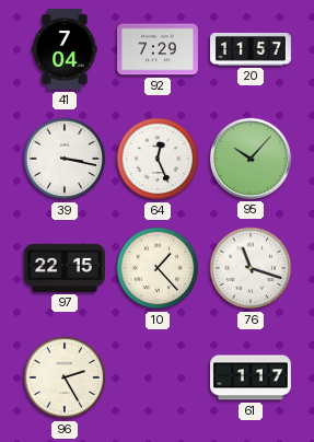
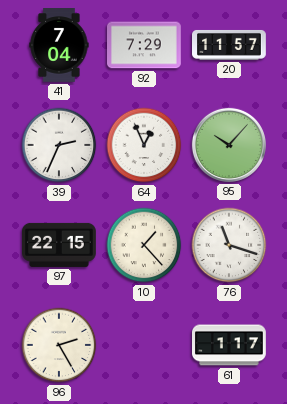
39: 3:17 -> 2:34
64: 12:26 -> 12:56
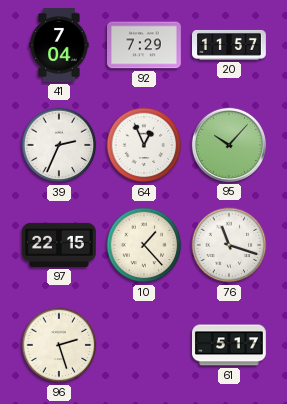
96: 2:25 -> 2:27
61: 1:17 -> 5:17
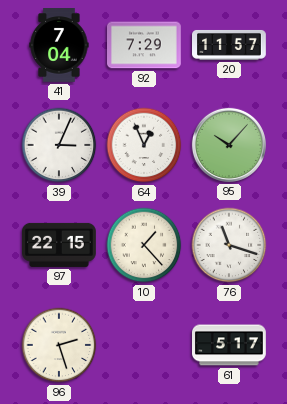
39: 2:34 -> 3:04
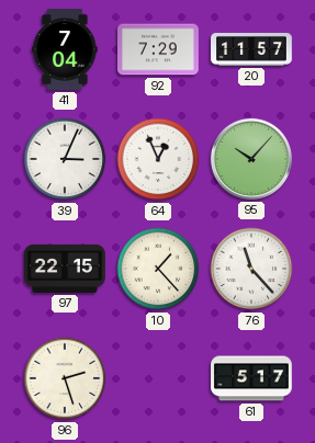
76: 11:18 -> 11:23
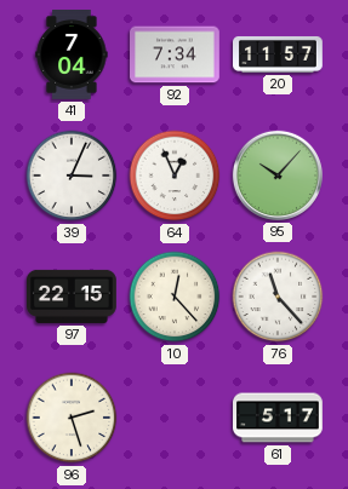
92: 7:29 -> 7:34
10: 1:23 -> 12:23
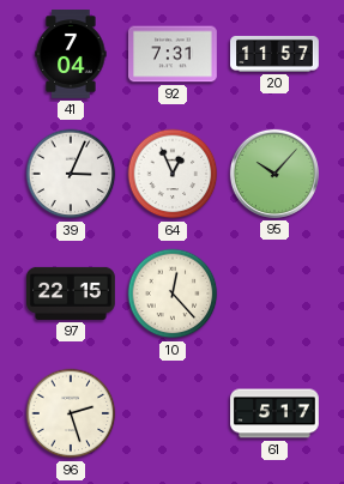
92: 7:34 -> 7:31
76: 11:23 -> none
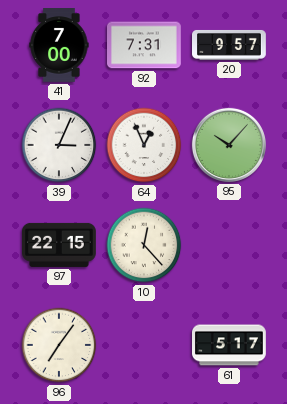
41: 7:04 -> 7:00
20: 11:57 -> 9:57
96: 2:27 -> 7:06
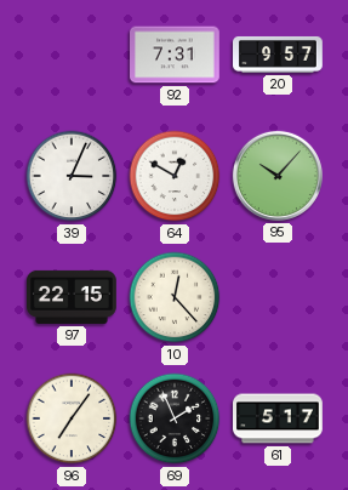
41: 7:00 -> none
64: 12:56 -> 12:50
69: none -> 1:56
